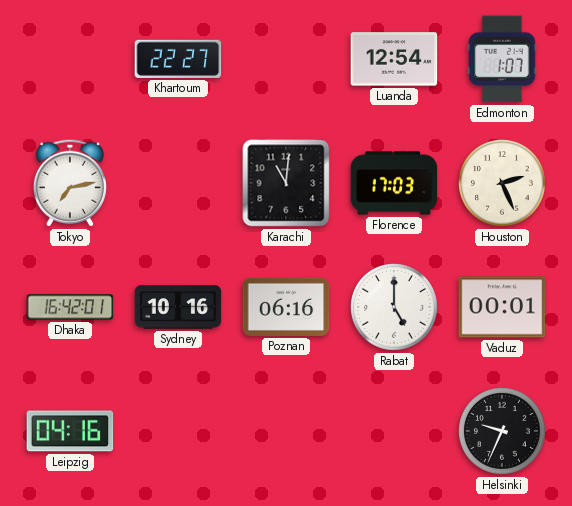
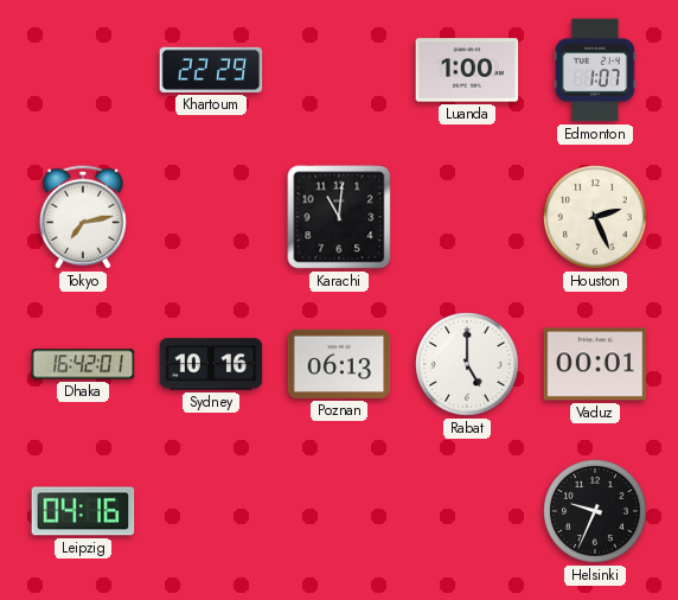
Khartoum: 22:27 -> 22:29
Luanda: 12:54 -> 1:00
Florence: 17:03 -> none
Poznan: 06:16 -> 06:13
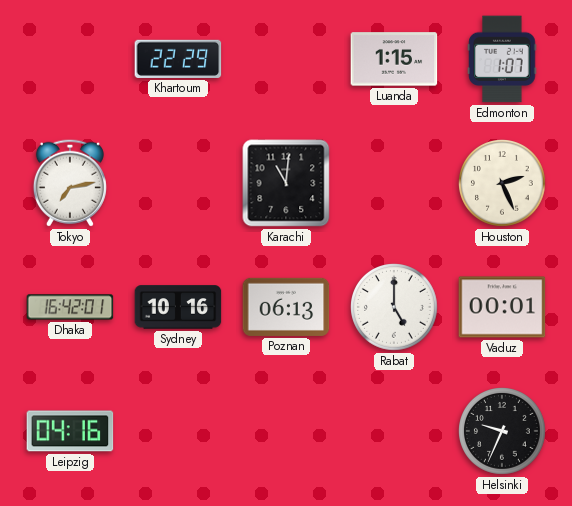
Luanda: 1:00 -> 1:15
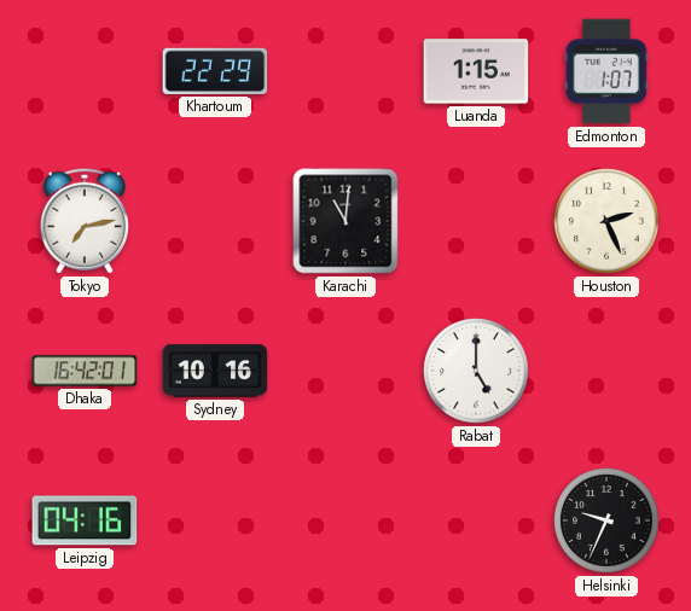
Poznan: 06:13 -> none
Vaduz: 00:01 -> none
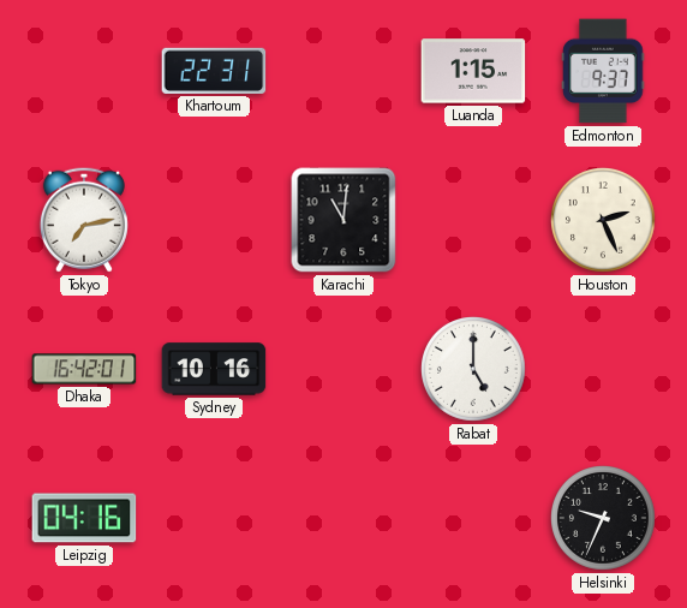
Khartoum: 22:29 -> 22:31
Edmonton: 1:07 -> 9:37
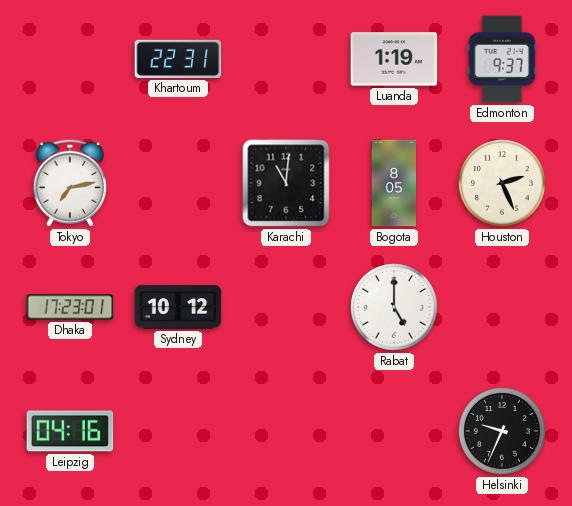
Luanda: 1:15 -> 1:19
Bogota: none -> 8:05
Dhaka: 16:42 -> 17:23
Sydney: 10:16 -> 10:12
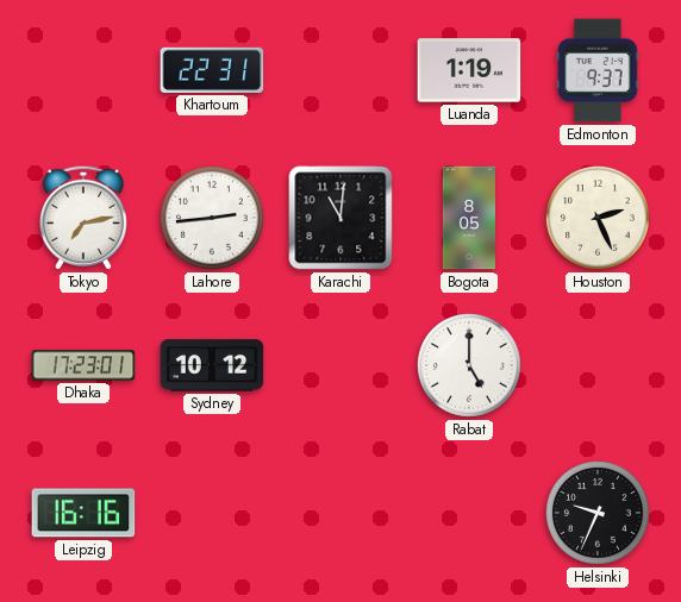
Lahore: none -> 2:44
Leipzig: 04:16 -> 16:16
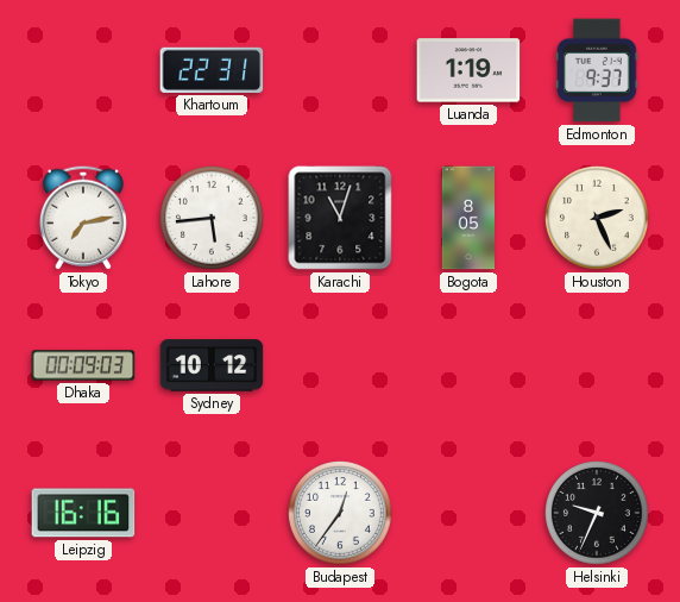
Lahore: 2:44 -> 5:44
Karachi: 11:01 -> 11:03
Dhaka: 17:23 -> 00:09
Rabat: 5:00 -> none
Budapest: none -> 12:36
